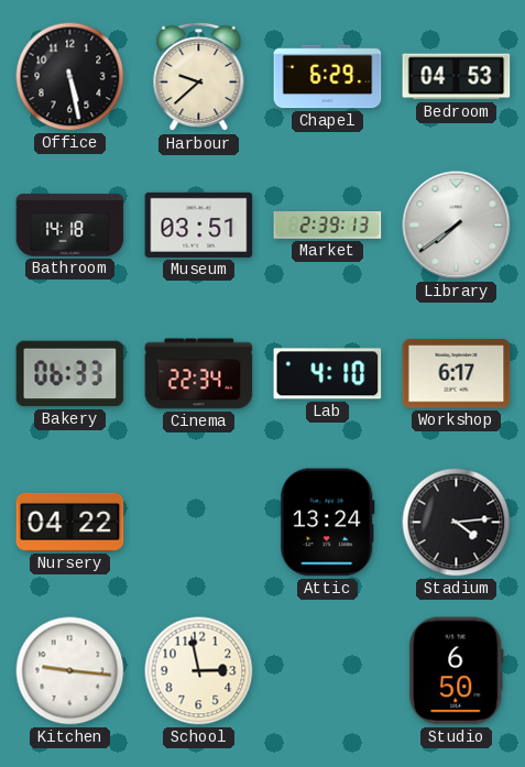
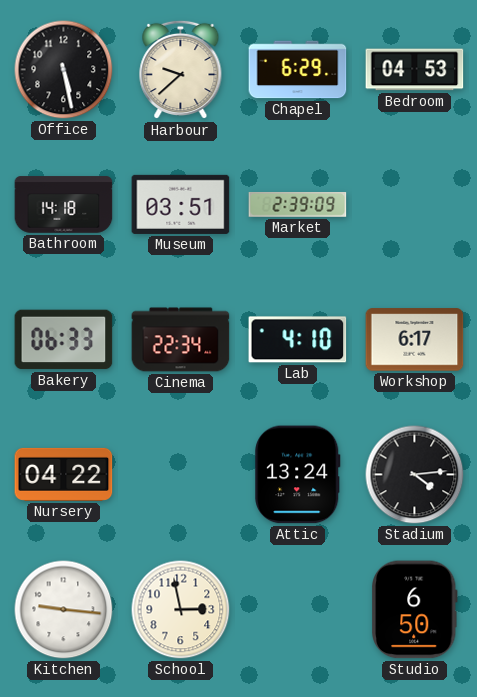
Market: 2:39:13 -> 2:39:09
Library: 7:39 -> none
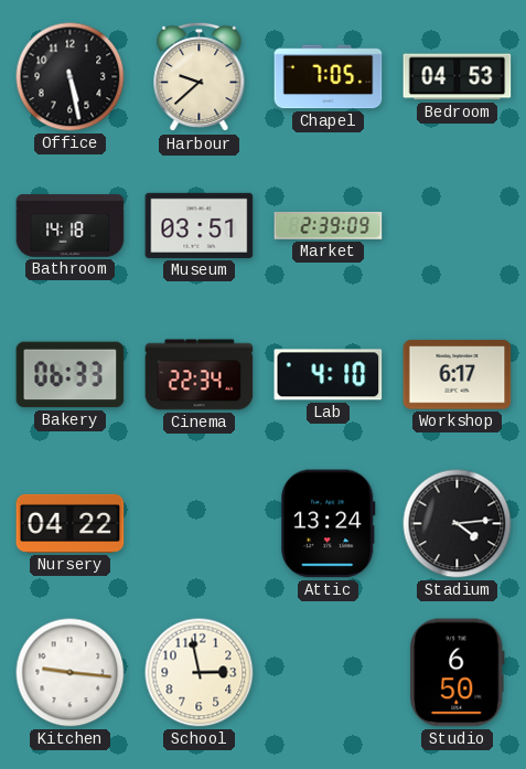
Chapel: 6:29 -> 7:05
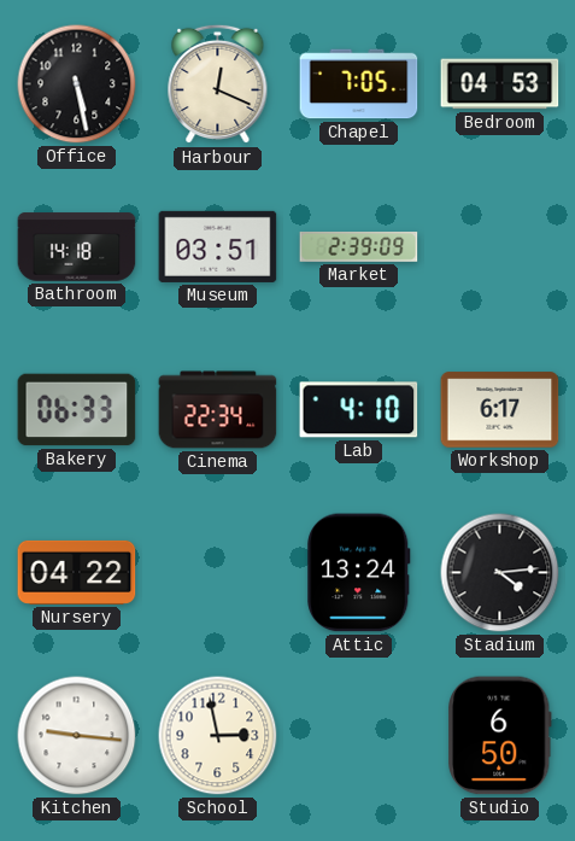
Harbour: 9:38 -> 12:19
